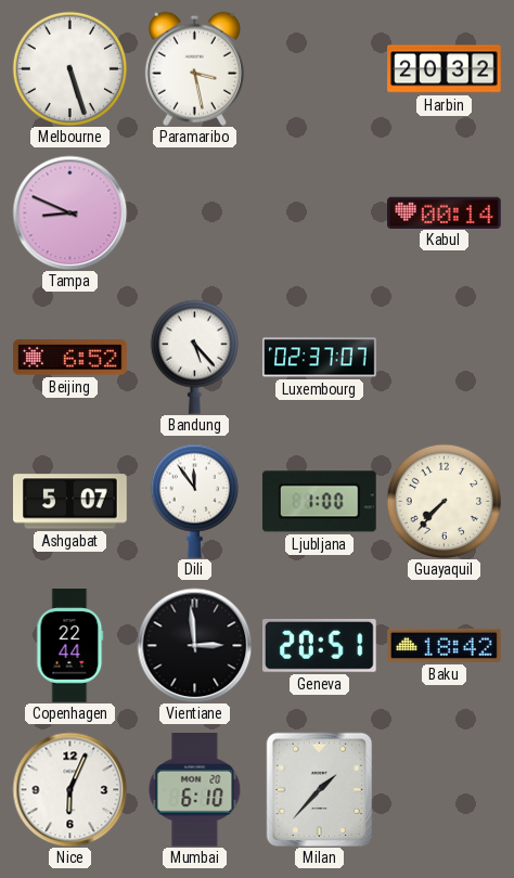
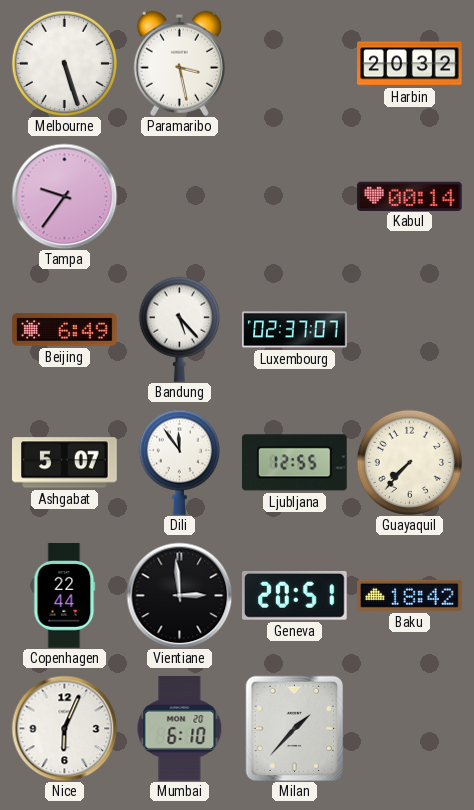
Tampa: 8:49 -> 9:36
Beijing: 6:52 -> 6:49
Ljubljana: 1:00 -> 12:55
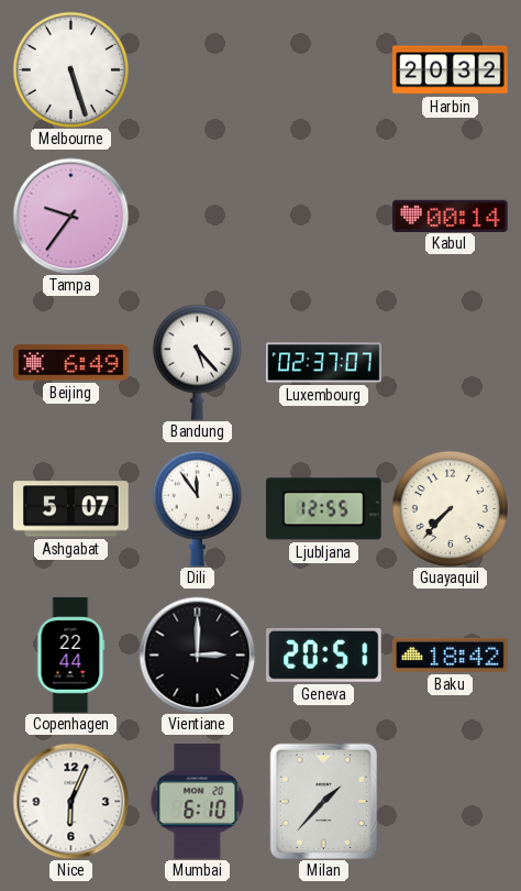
Paramaribo: 3:28 -> none
Vientiane: 2:59 -> 3:00
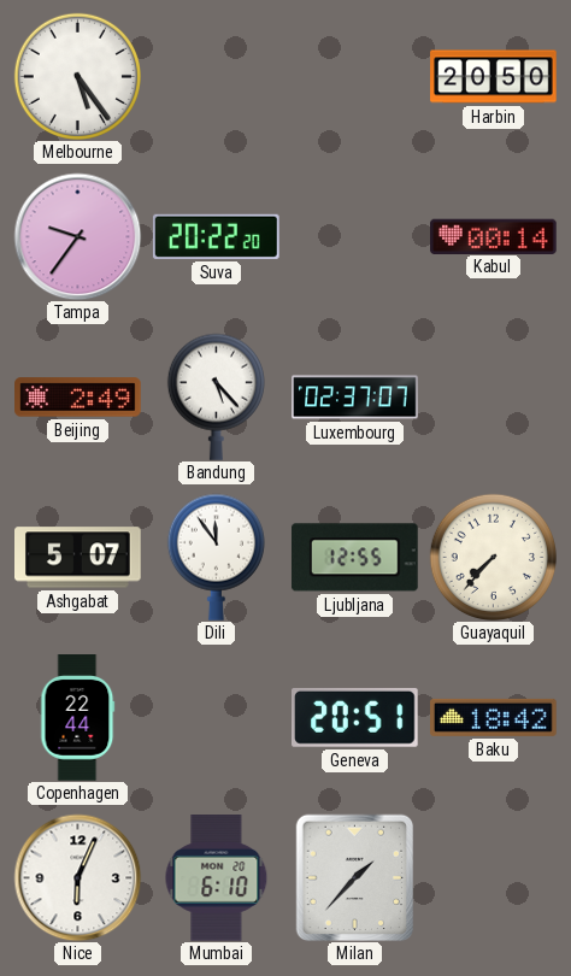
Melbourne: 5:27 -> 5:24
Harbin: 20:32 -> 20:50
Suva: none -> 20:22
Beijing: 6:49 -> 2:49
Vientiane: 3:00 -> none
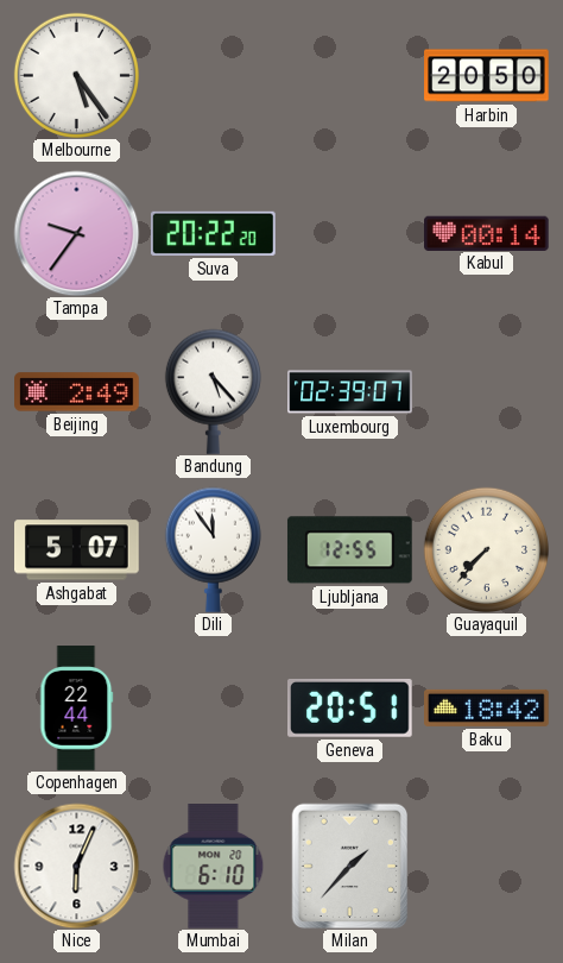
Luxembourg: 02:37 -> 02:39
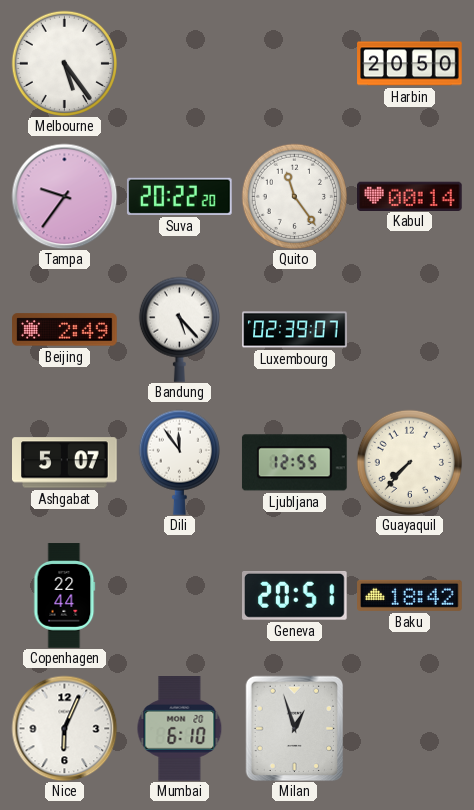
Quito: none -> 11:24
Milan: 1:37 -> 12:57
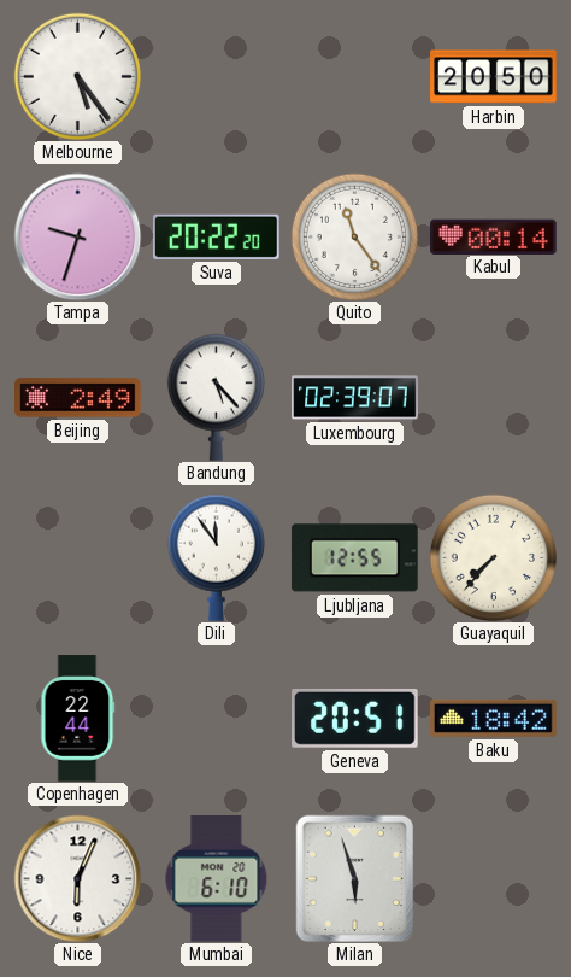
Tampa: 9:36 -> 9:33
Ashgabat: 5:07 -> none
Milan: 12:57 -> 5:57
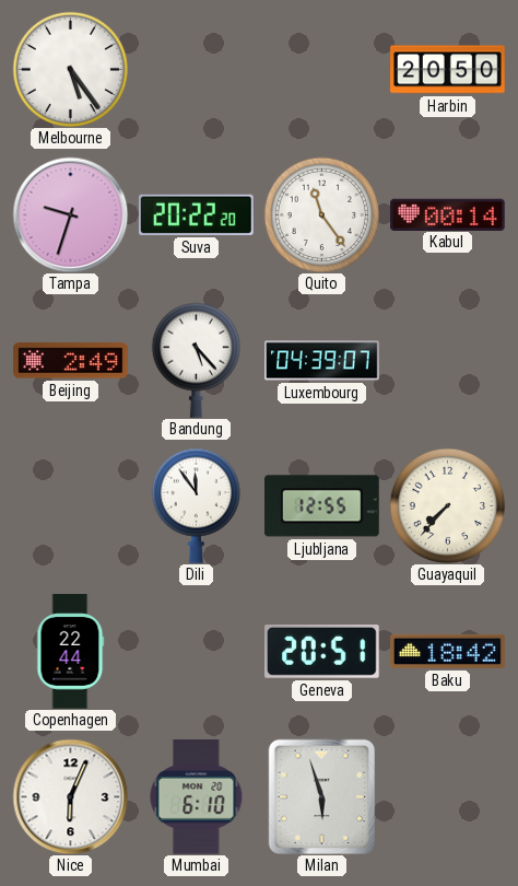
Luxembourg: 02:39 -> 04:39
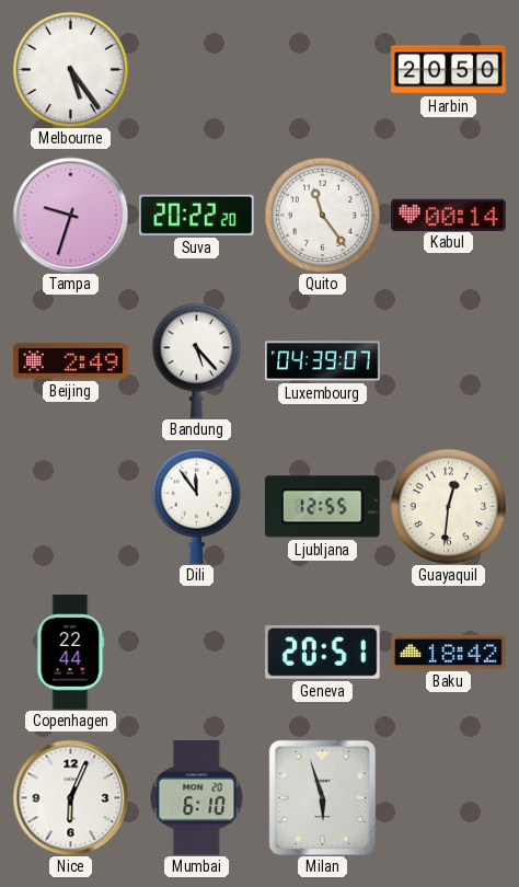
Guayaquil: 7:37 -> 12:31
